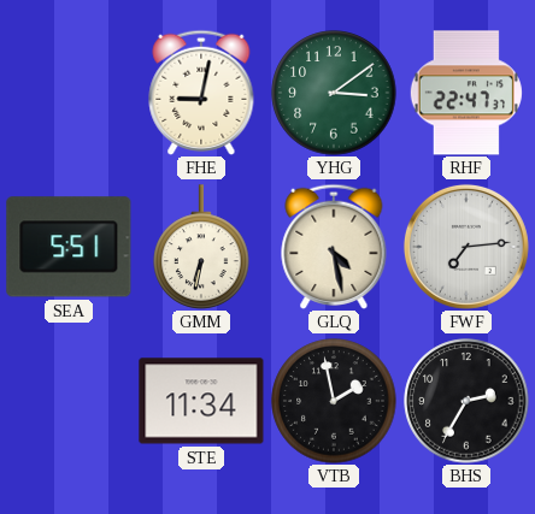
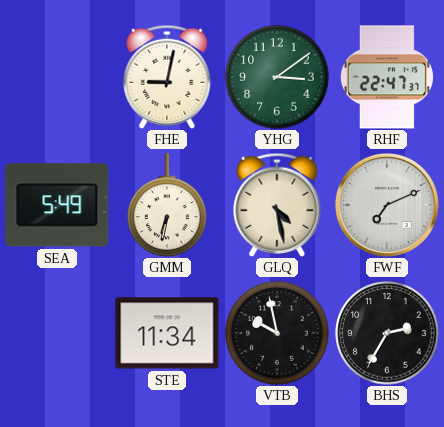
SEA: 5:51 -> 5:49
FWF: 7:14 -> 7:11
VTB: 1:58 -> 9:58
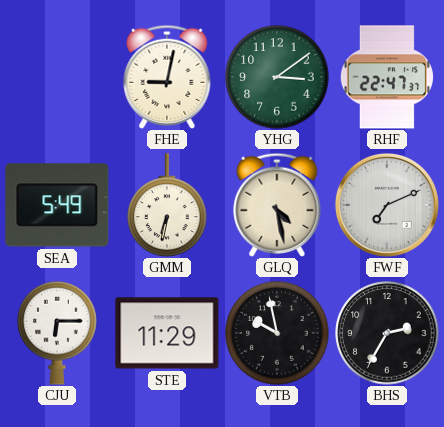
CJU: none -> 6:15
STE: 11:34 -> 11:29
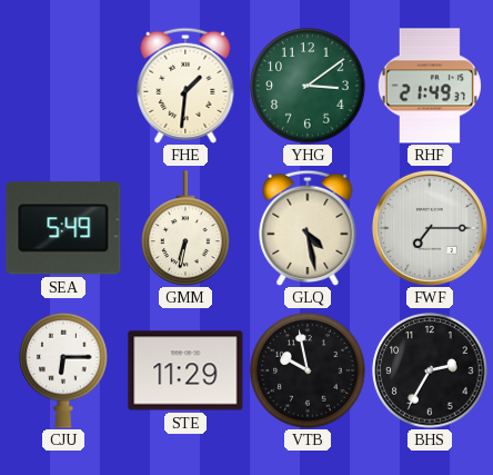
FHE: 9:02 -> 1:31
RHF: 22:47 -> 21:49
FWF: 7:11 -> 7:15
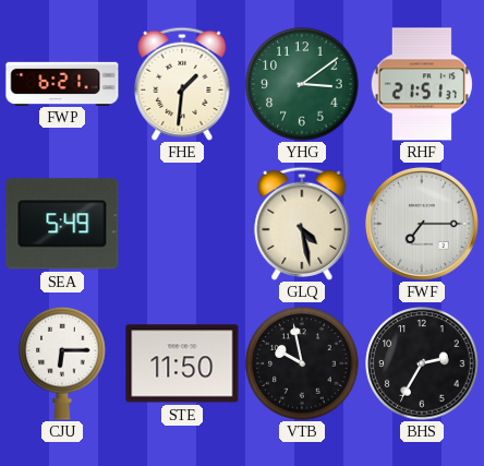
FWP: none -> 6:21
RHF: 21:49 -> 21:51
GMM: 6:32 -> none
STE: 11:29 -> 11:50
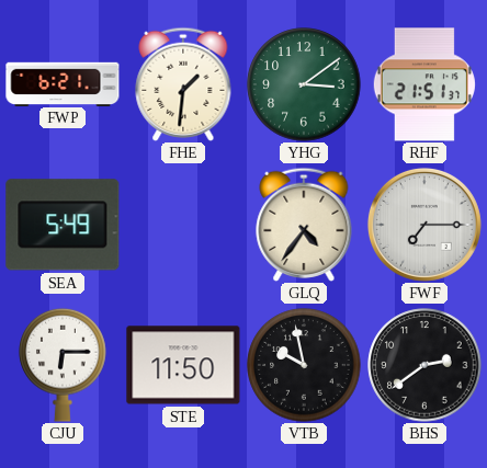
GLQ: 4:28 -> 4:36
BHS: 2:35 -> 2:39
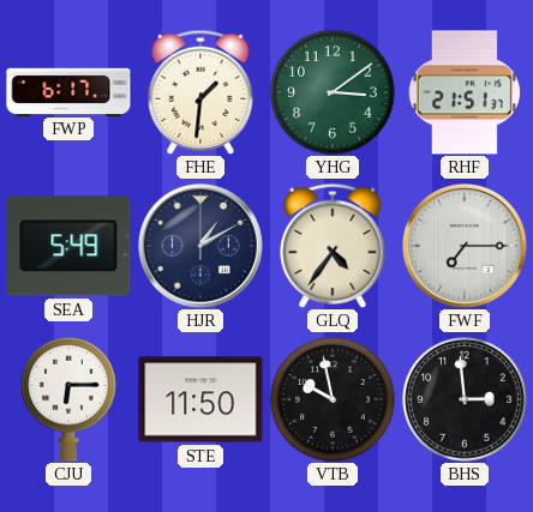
FWP: 6:21 -> 6:17
HJR: none -> 1:10
BHS: 2:39 -> 2:59
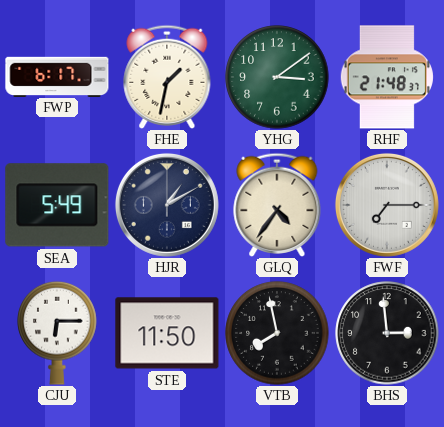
FHE: 1:31 -> 1:32
RHF: 21:51 -> 21:48
VTB: 9:58 -> 7:58
